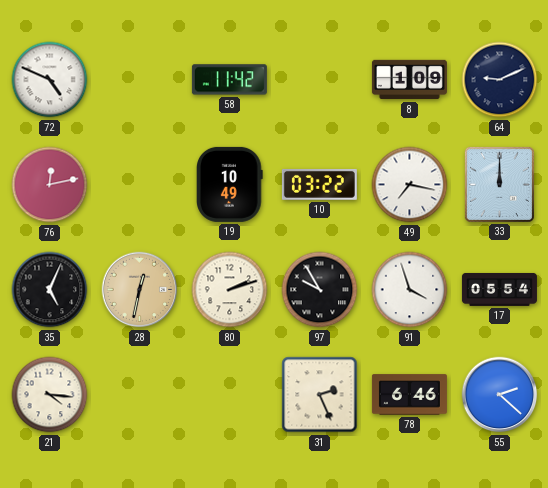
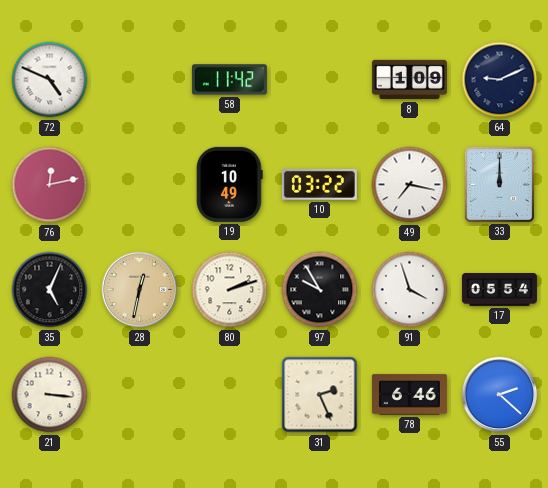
21: 4:16 -> 3:16
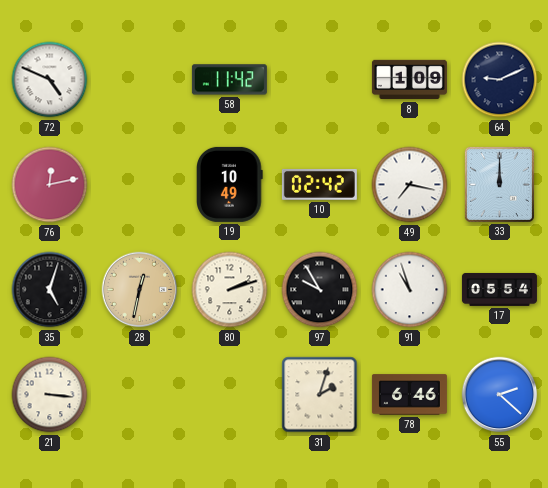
10: 03:22 -> 02:42
35: 5:04 -> 5:03
91: 3:57 -> 10:57
31: 2:26 -> 2:03
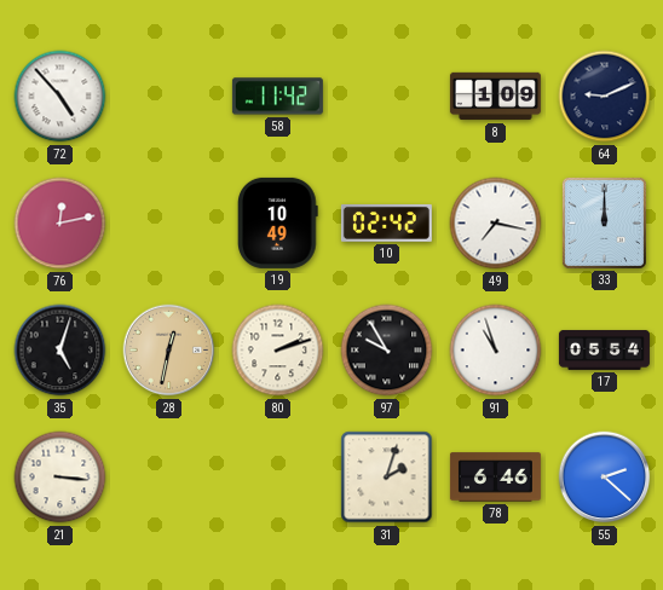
72: 4:49 -> 4:53
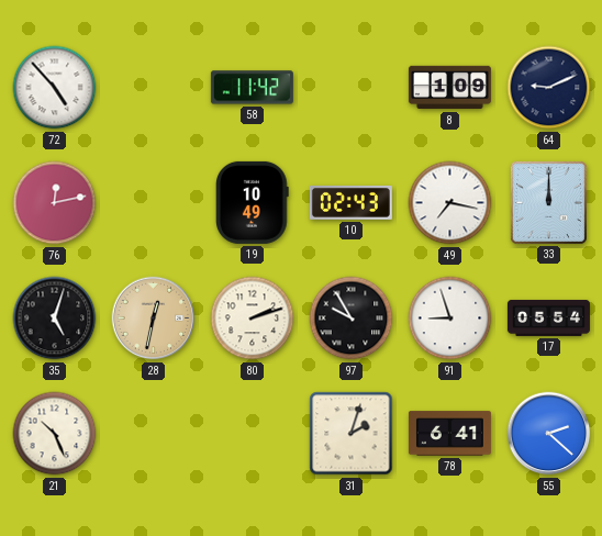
10: 02:42 -> 02:43
91: 10:57 -> 8:57
21: 3:16 -> 10:26
78: 6:46 -> 6:41
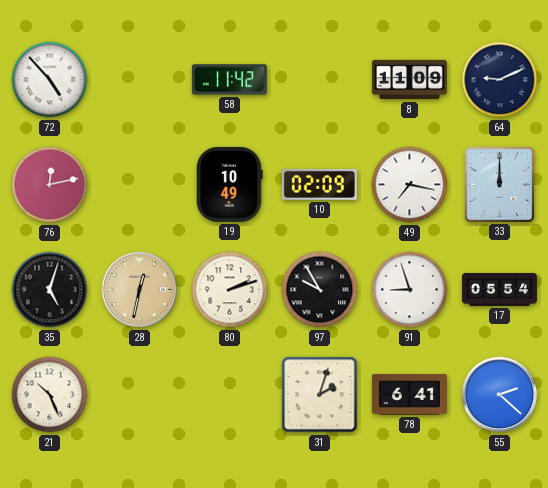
8: 1:09 -> 11:09
10: 02:43 -> 02:09
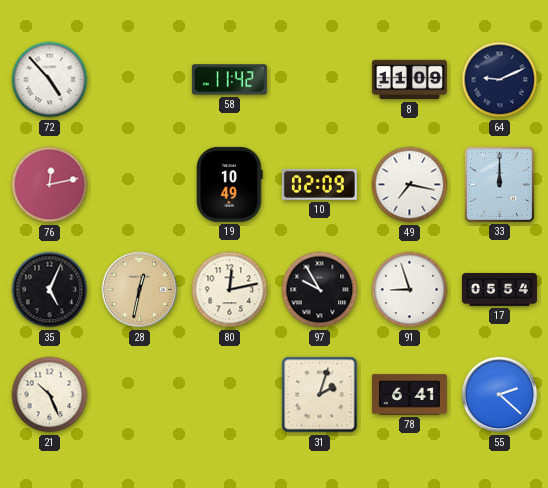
35: 5:03 -> 5:04
80: 2:12 -> 12:13
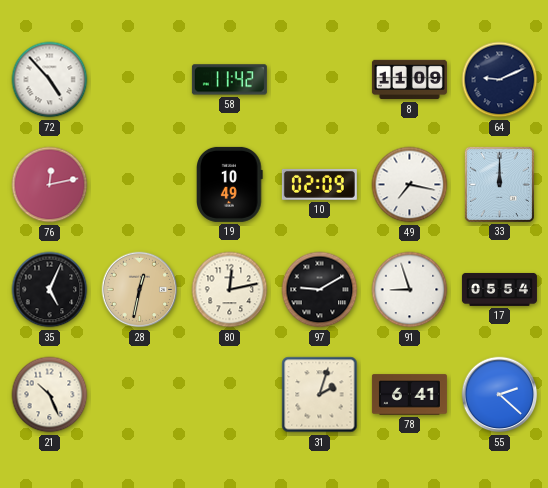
97: 9:55 -> 9:10
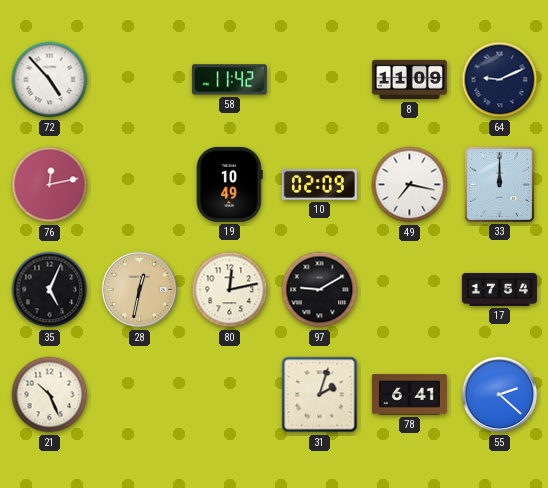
91: 8:57 -> none
17: 05:54 -> 17:54
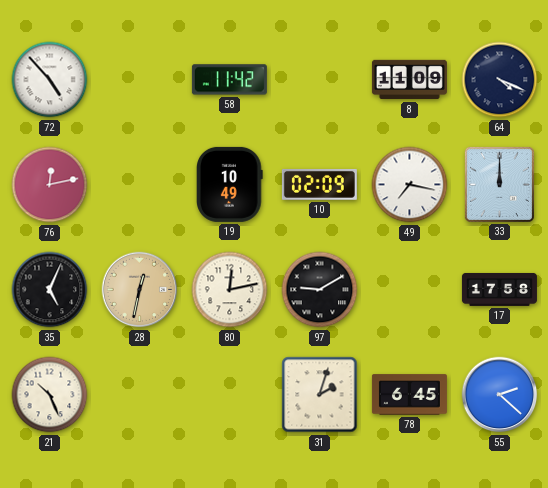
64: 9:11 -> 4:19
17: 17:54 -> 17:58
78: 6:41 -> 6:45
